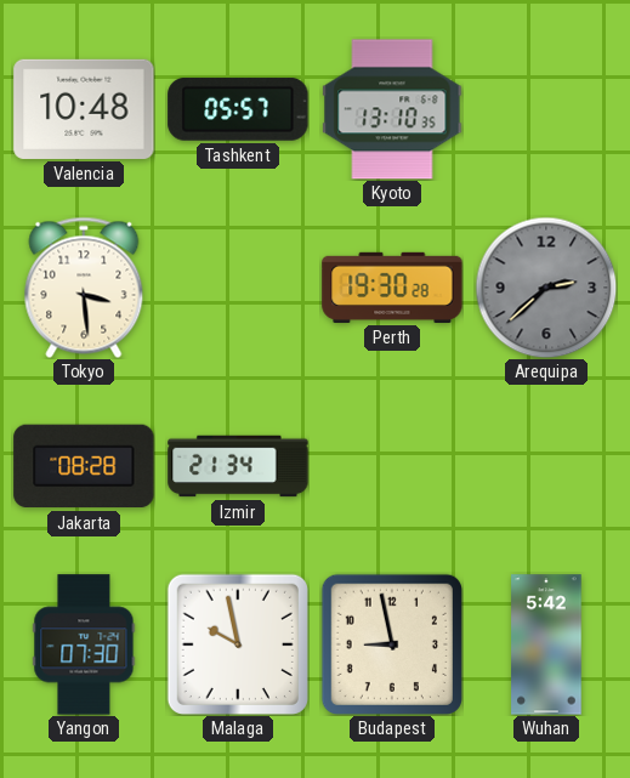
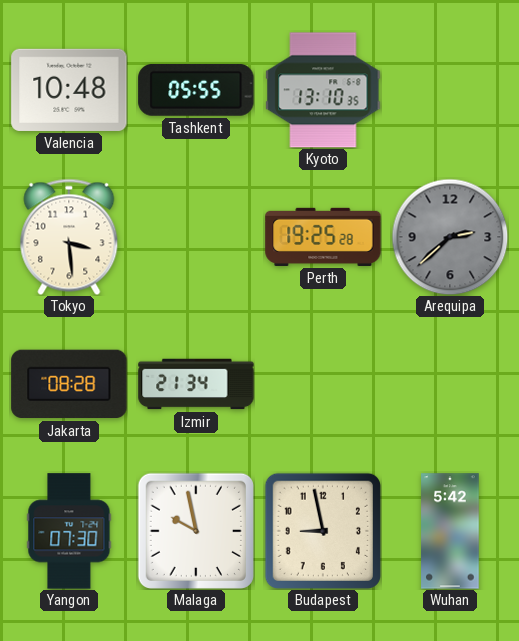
Tashkent: 05:57 -> 05:55
Perth: 19:30 -> 19:25
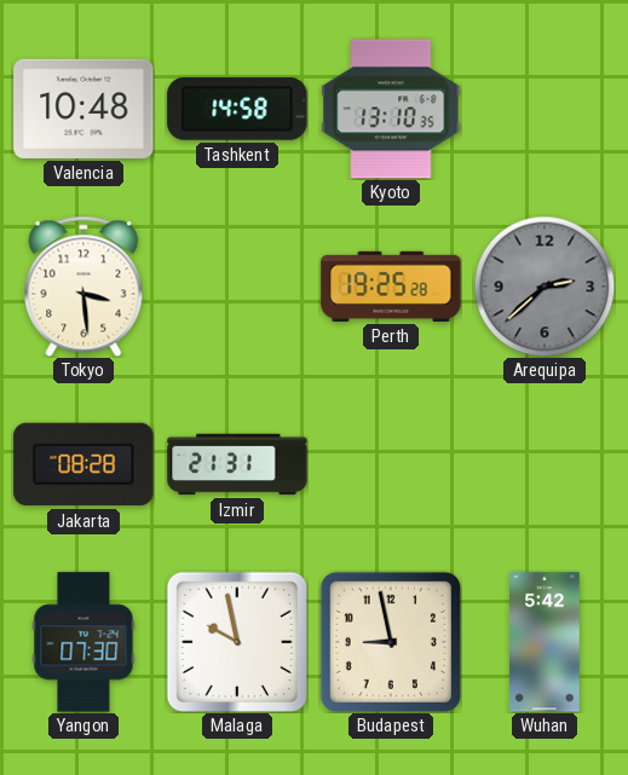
Tashkent: 05:55 -> 14:58
Izmir: 21:34 -> 21:31
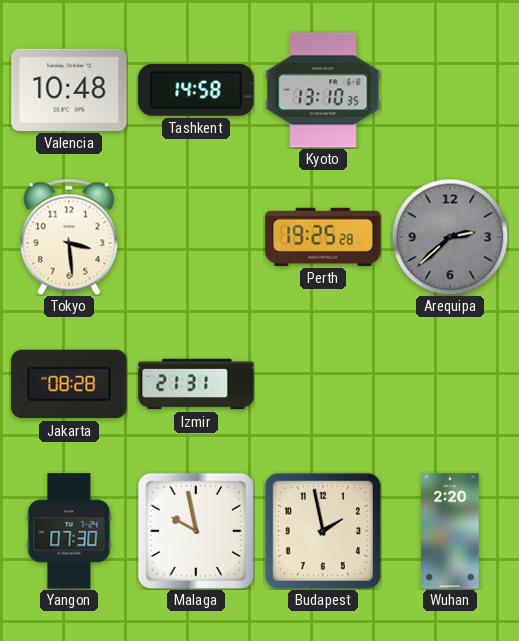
Budapest: 8:58 -> 1:58
Wuhan: 5:42 -> 2:20
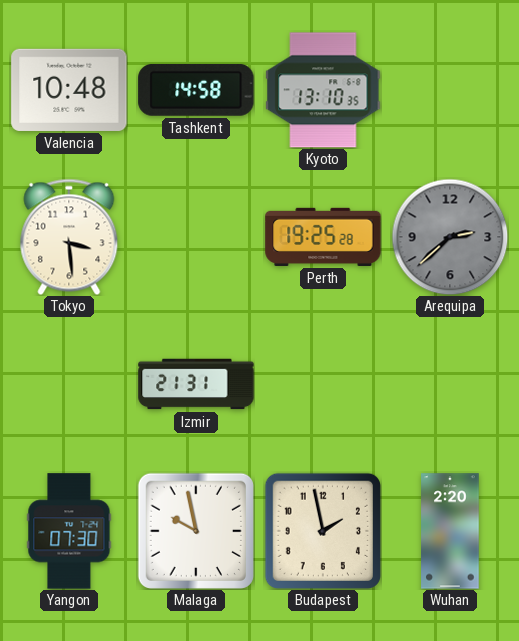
Jakarta: 08:28 -> none
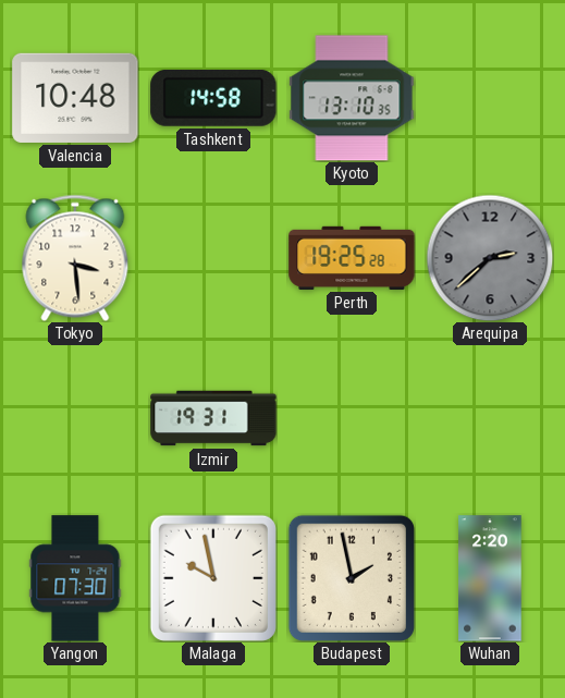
Izmir: 21:31 -> 19:31
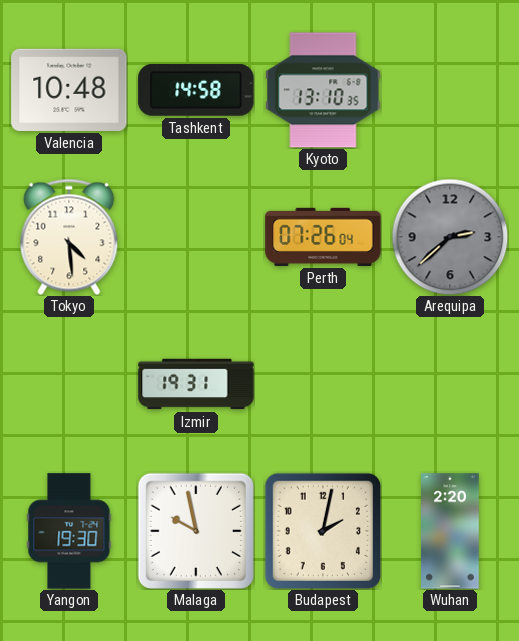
Tokyo: 3:29 -> 4:29
Perth: 19:25 -> 07:26
Yangon: 07:30 -> 19:30
Budapest: 1:58 -> 2:02
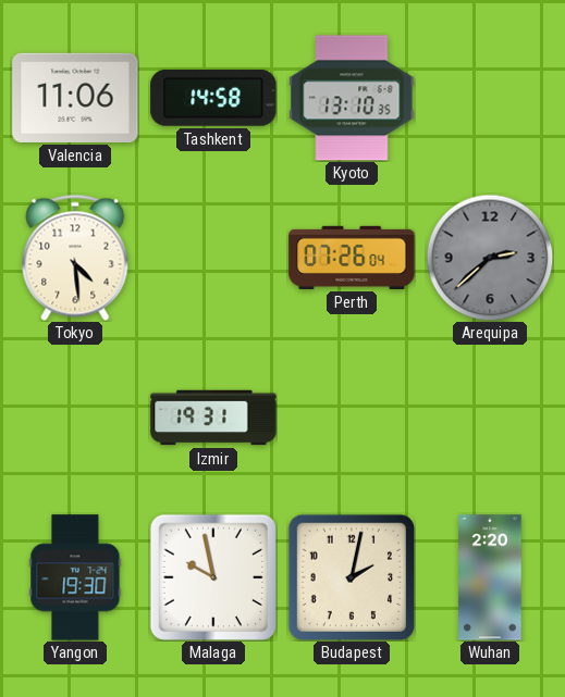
Valencia: 10:48 -> 11:06
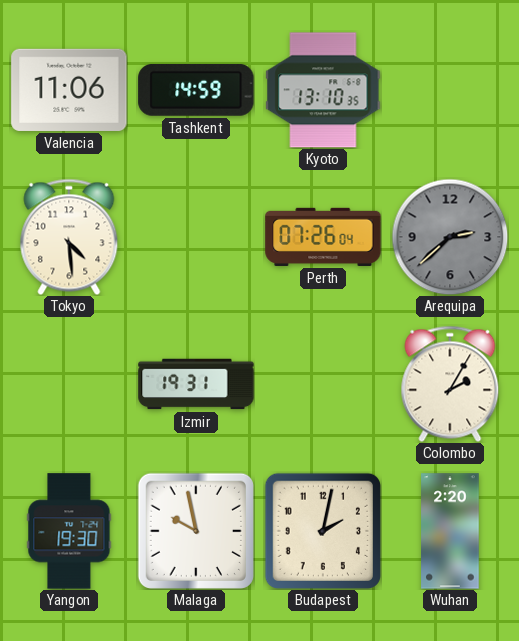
Tashkent: 14:58 -> 14:59
Colombo: none -> 2:05
